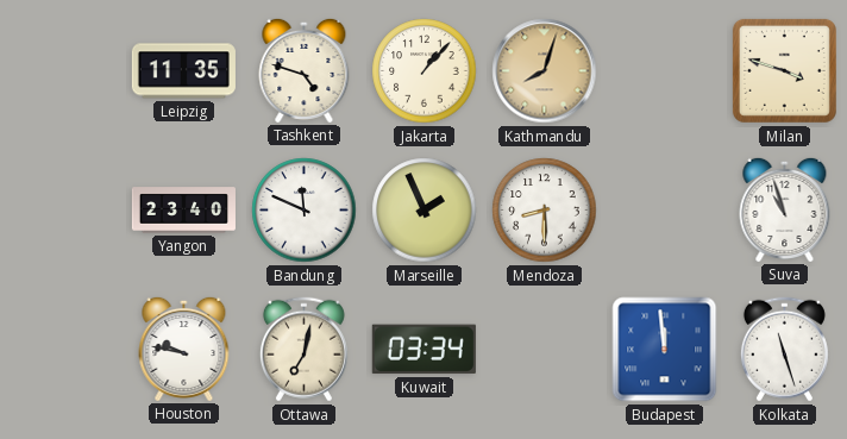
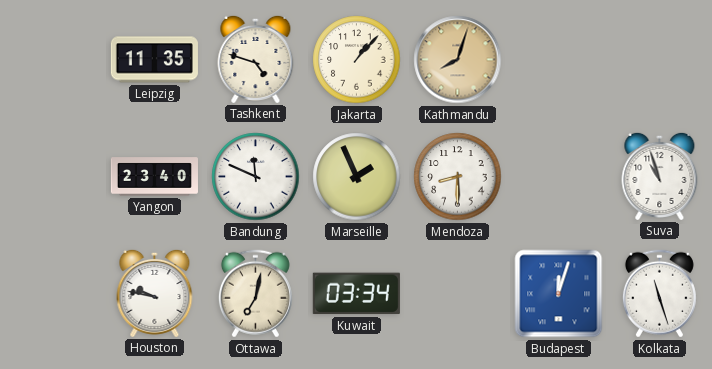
Milan: 3:48 -> none
Budapest: 11:59 -> 12:03
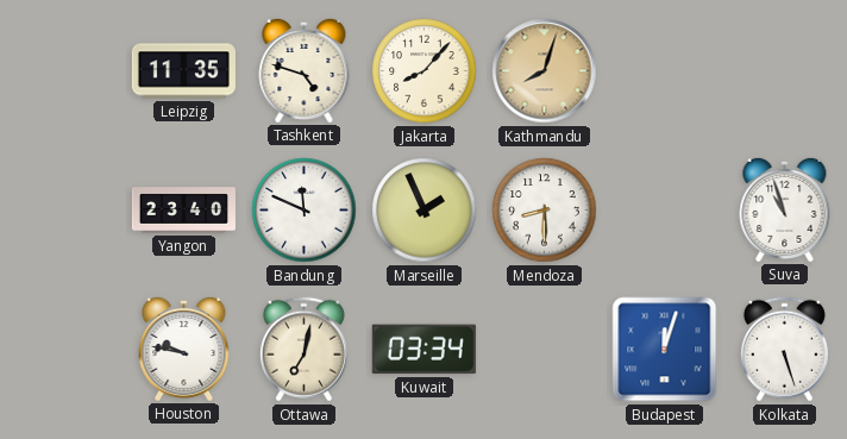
Jakarta: 1:07 -> 8:07
Kolkata: 11:27 -> 5:27
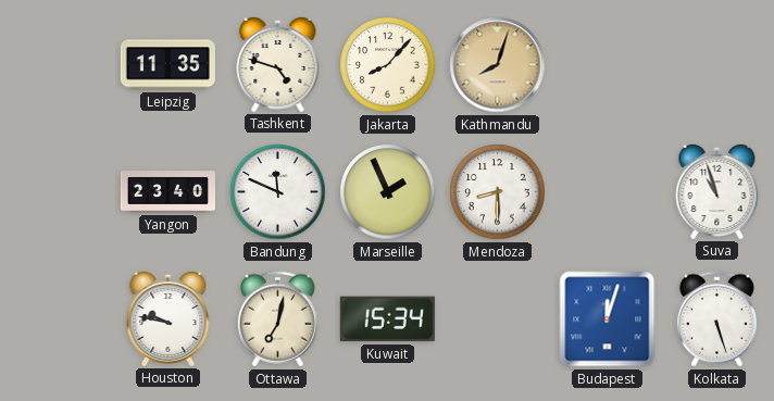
Kuwait: 03:34 -> 15:34
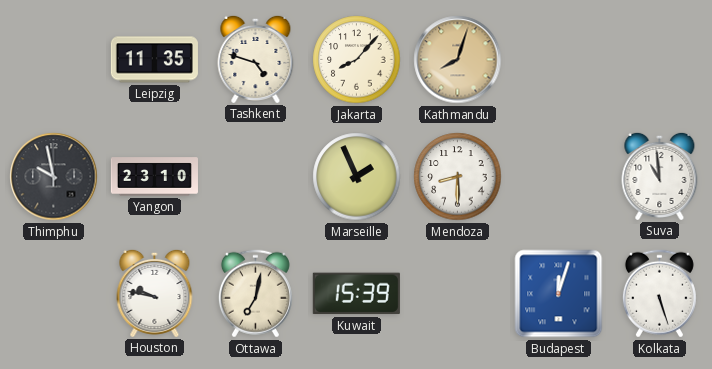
Thimphu: none -> 9:58
Yangon: 23:40 -> 23:10
Bandung: 11:49 -> none
Suva: 10:57 -> 10:59
Kuwait: 15:34 -> 15:39
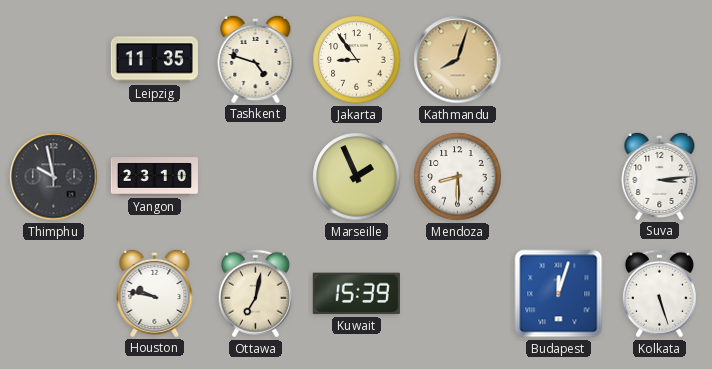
Jakarta: 8:07 -> 8:54
Suva: 10:59 -> 3:14
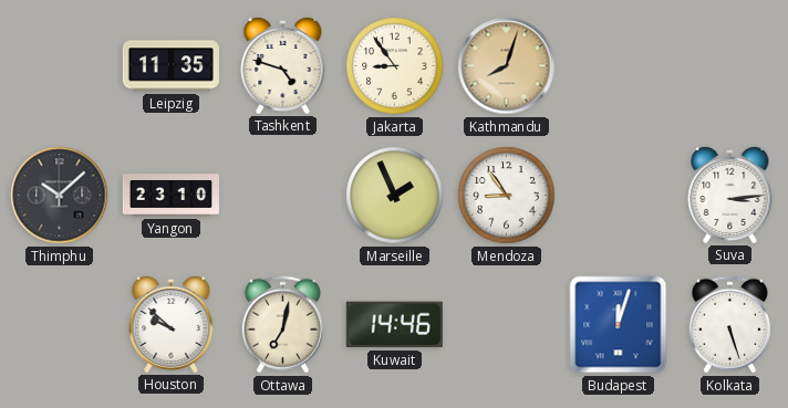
Thimphu: 9:58 -> 10:08
Mendoza: 8:30 -> 8:54
Houston: 9:47 -> 9:52
Kuwait: 15:39 -> 14:46
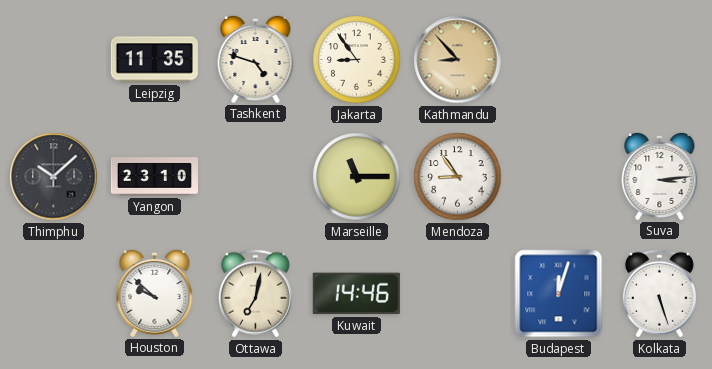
Kathmandu: 8:03 -> 8:53
Marseille: 1:56 -> 11:15
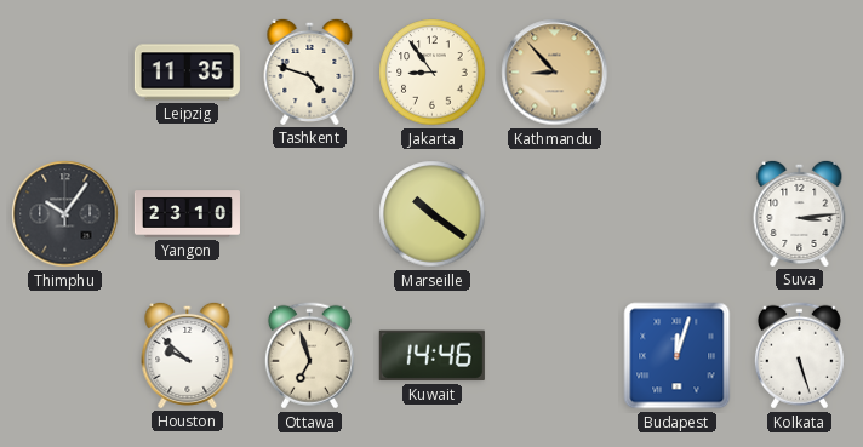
Thimphu: 10:08 -> 10:06
Marseille: 11:15 -> 10:21
Mendoza: 8:54 -> none
Ottawa: 7:02 -> 6:57
